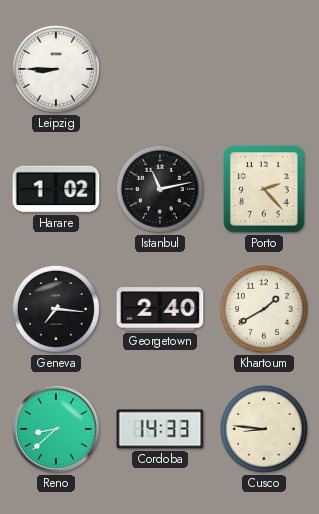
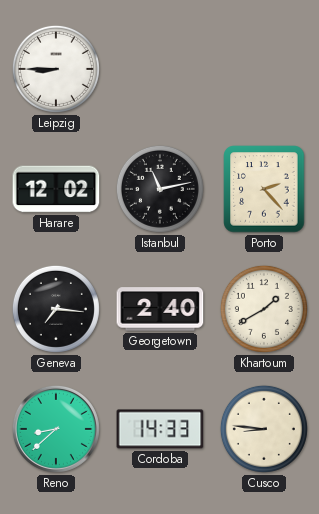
Harare: 1:02 -> 12:02
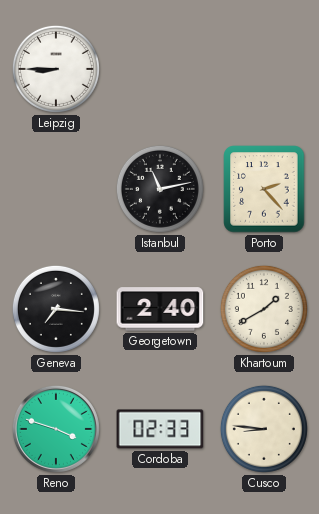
Harare: 12:02 -> none
Reno: 8:38 -> 3:48
Cordoba: 14:33 -> 02:33
